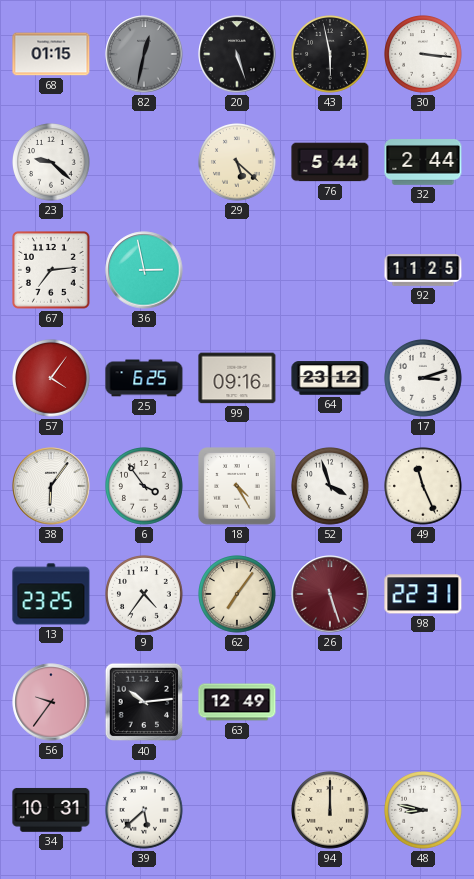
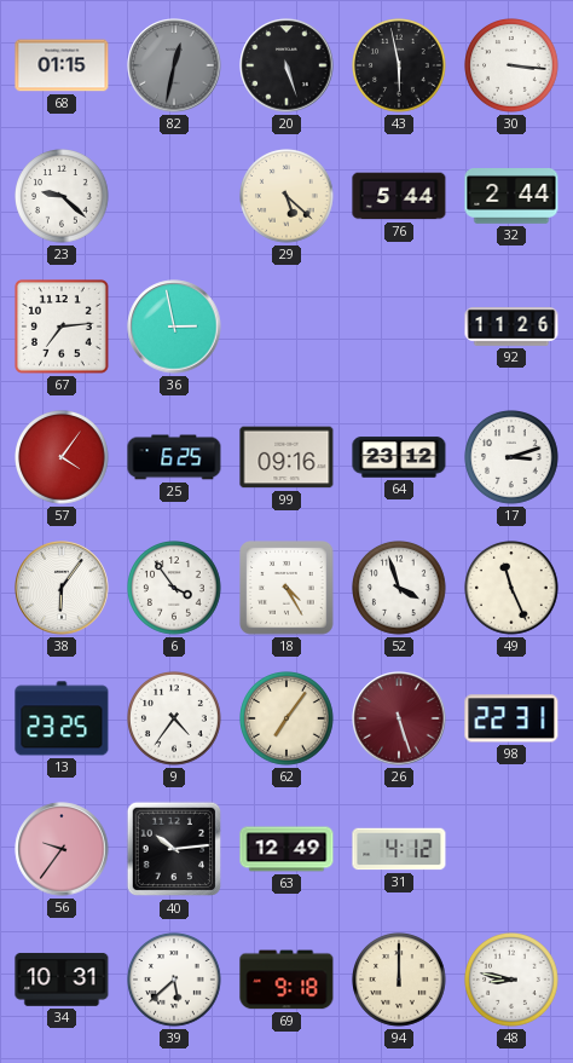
92: 11:25 -> 11:26
31: none -> 4:12
69: none -> 9:18
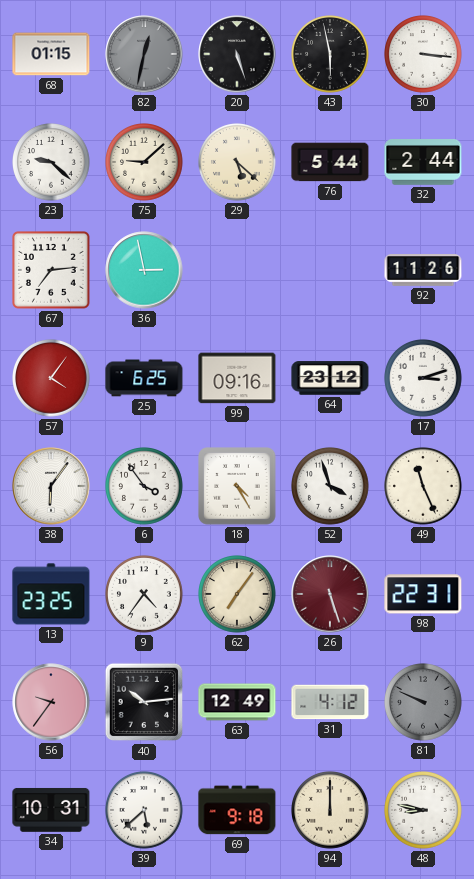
75: none -> 9:08
81: none -> 9:49
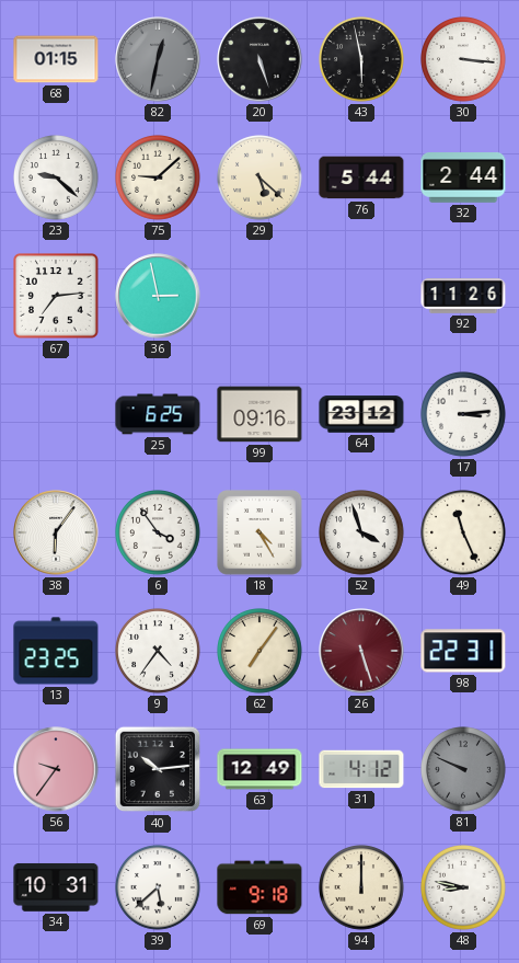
57: 4:06 -> none
17: 3:12 -> 3:14
